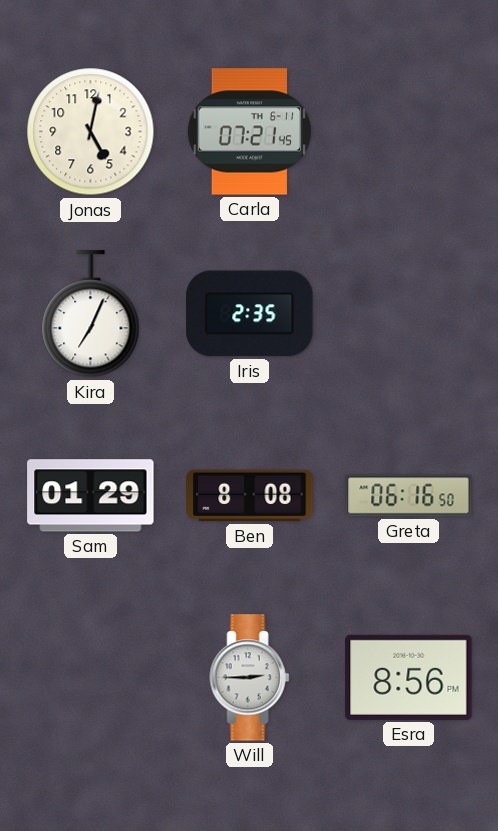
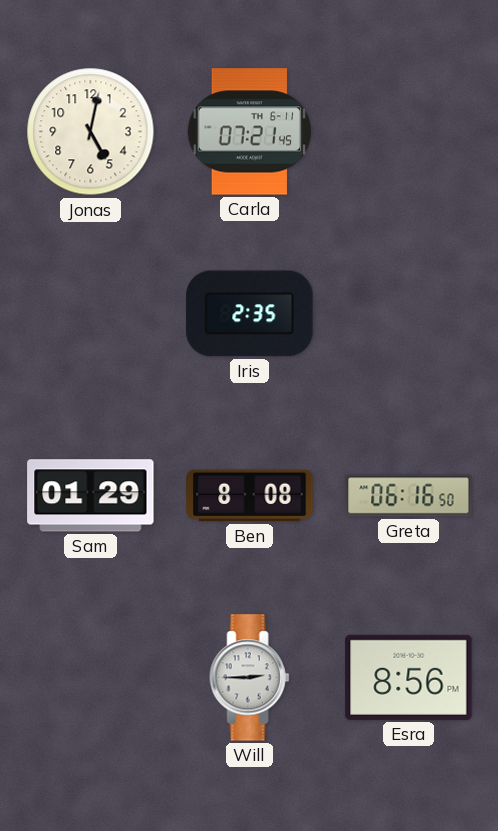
Kira: 7:04 -> none
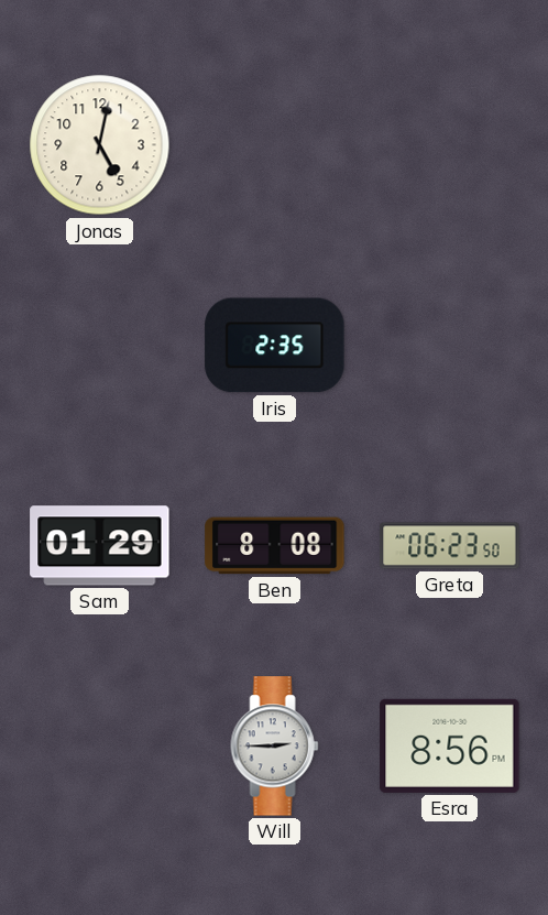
Carla: 07:21 -> none
Greta: 06:16 -> 06:23
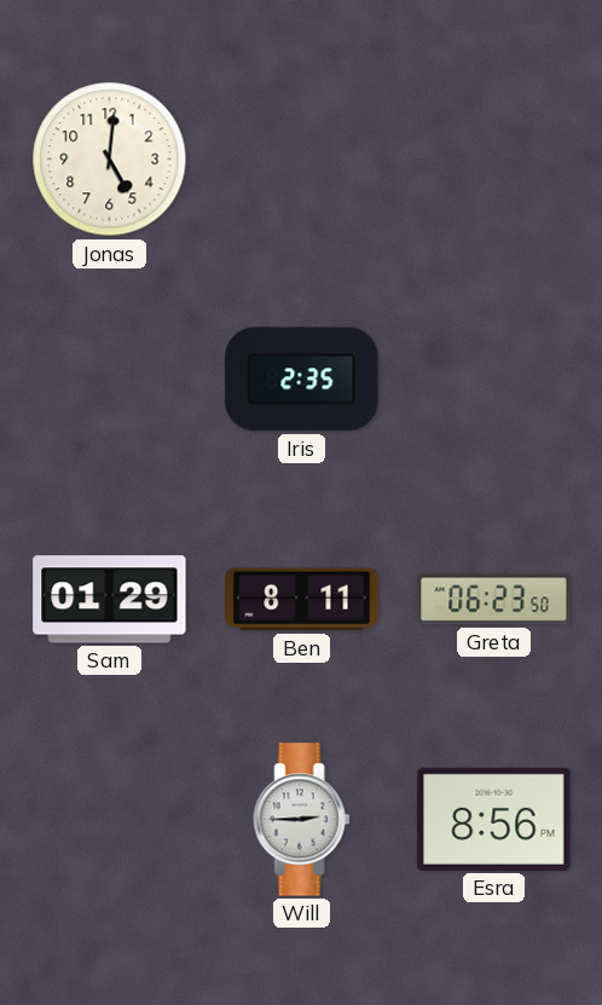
Jonas: 5:02 -> 5:01
Ben: 8:08 -> 8:11
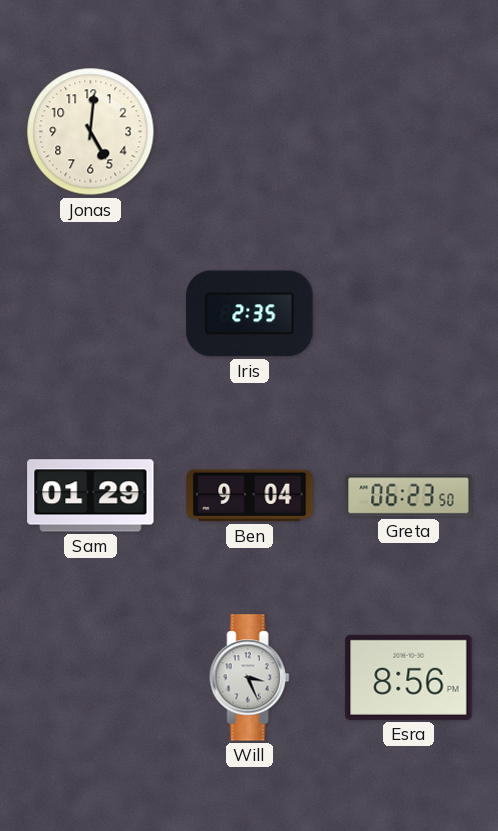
Ben: 8:11 -> 9:04
Will: 2:45 -> 3:26
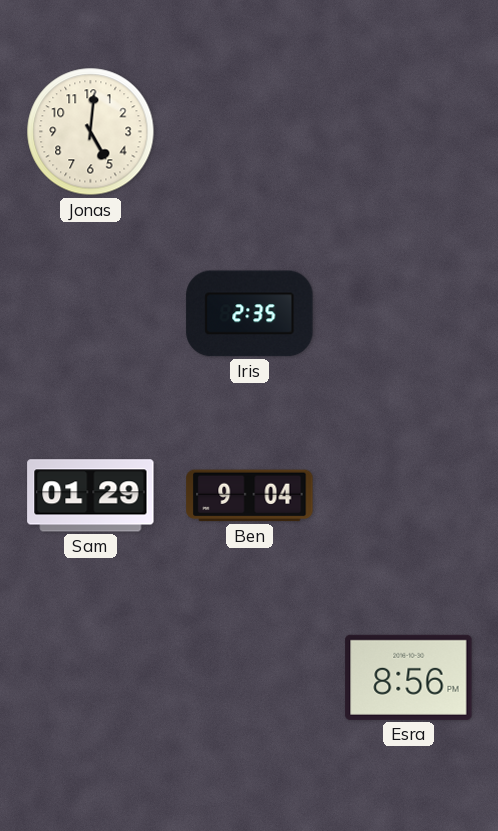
Greta: 06:23 -> none
Will: 3:26 -> none
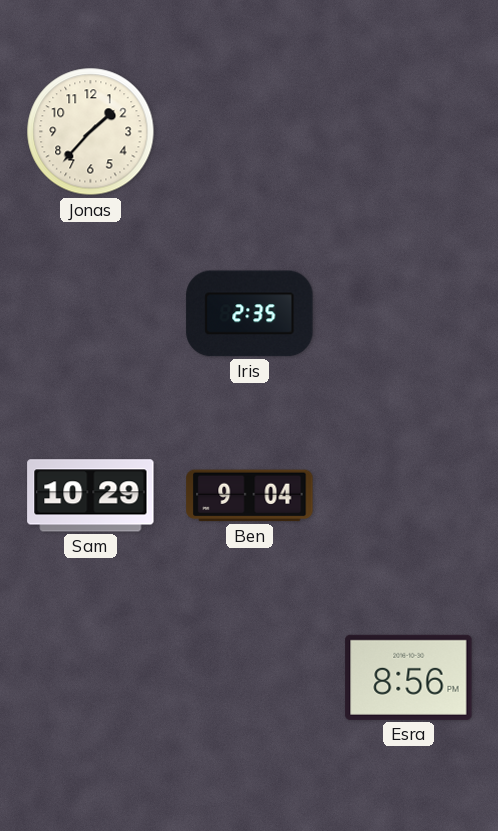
Jonas: 5:01 -> 1:37
Sam: 01:29 -> 10:29
